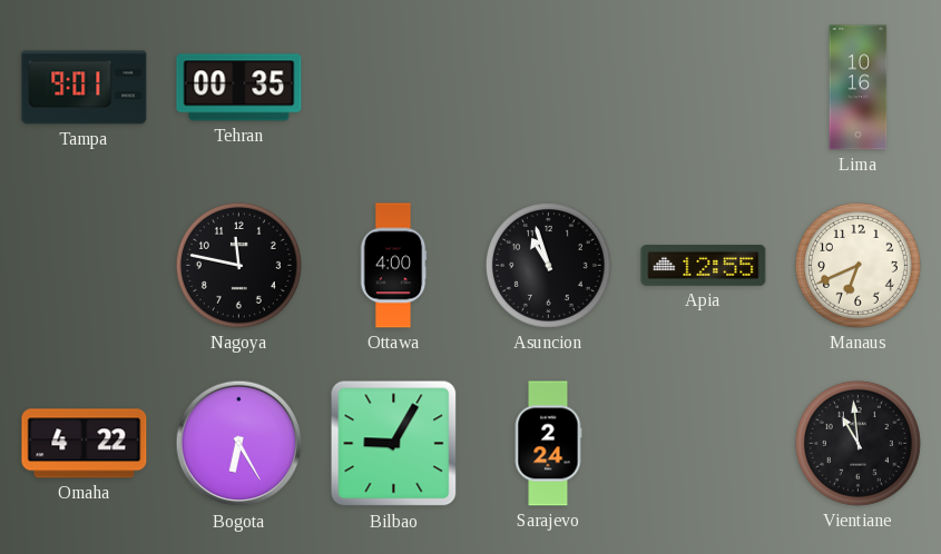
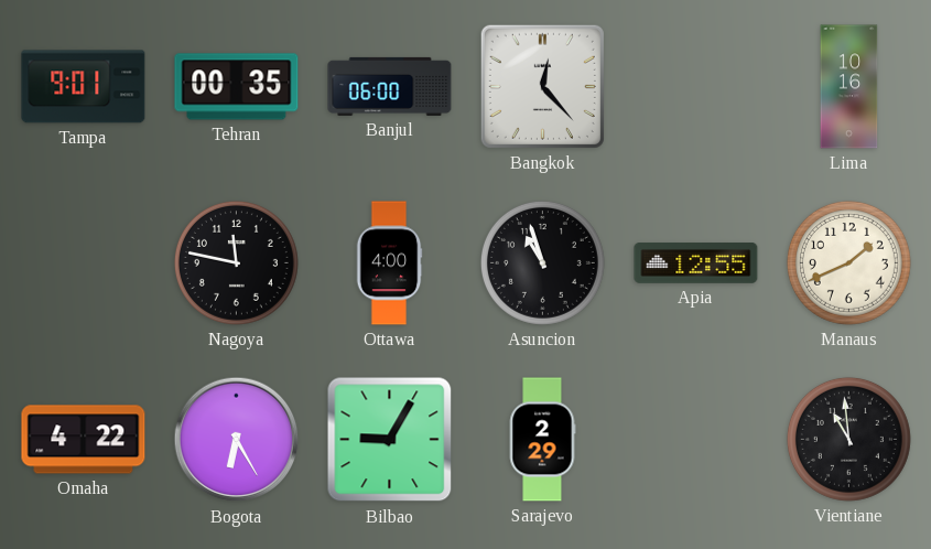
Banjul: none -> 06:00
Bangkok: none -> 12:23
Manaus: 6:41 -> 1:41
Sarajevo: 2:24 -> 2:29
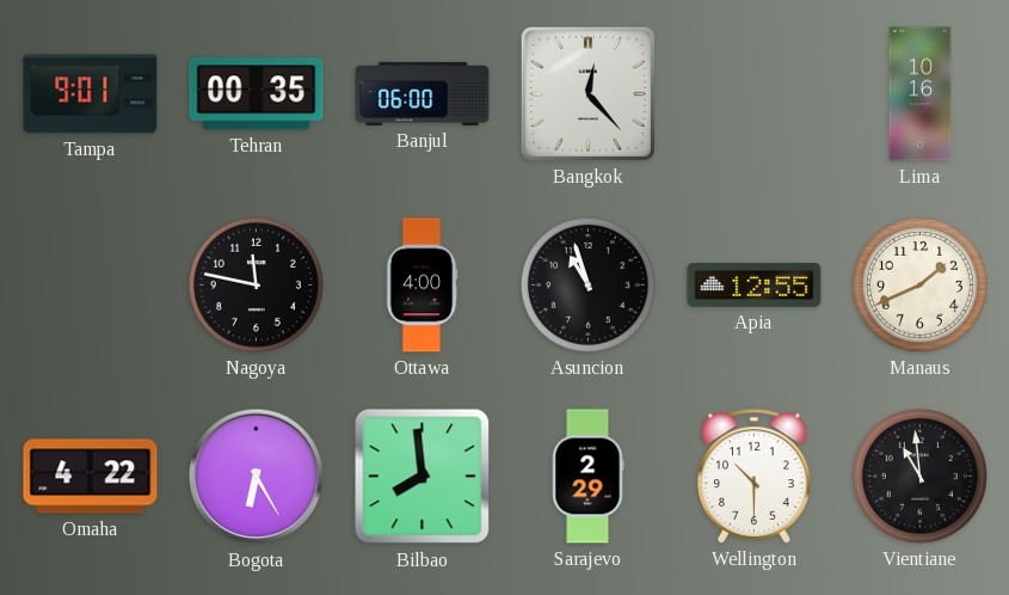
Bilbao: 9:05 -> 7:59
Wellington: none -> 10:30
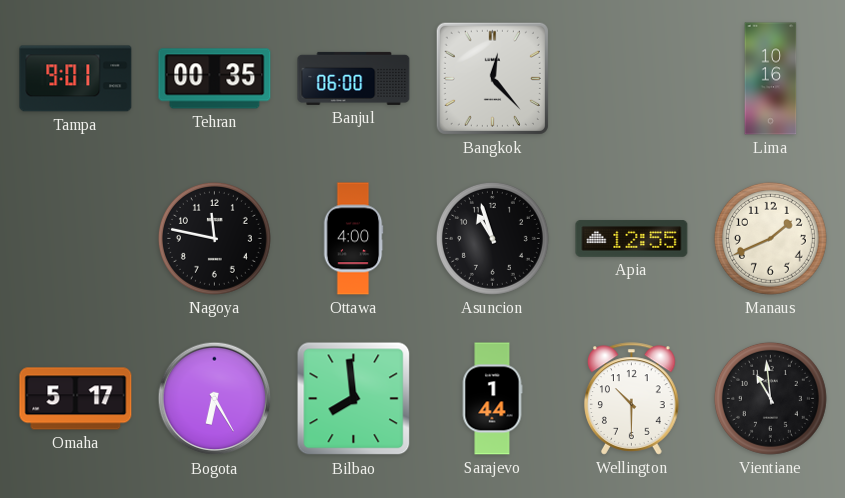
Omaha: 4:22 -> 5:17
Sarajevo: 2:29 -> 1:44
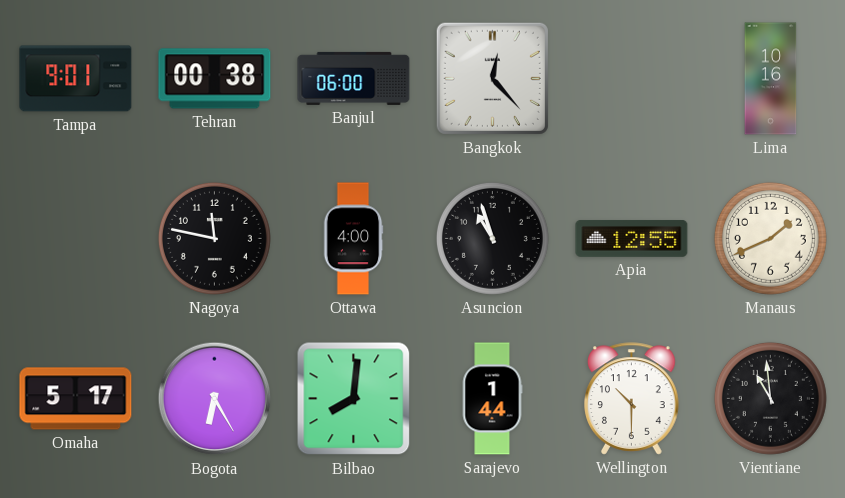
Tehran: 00:35 -> 00:38
Bilbao: 7:59 -> 8:01
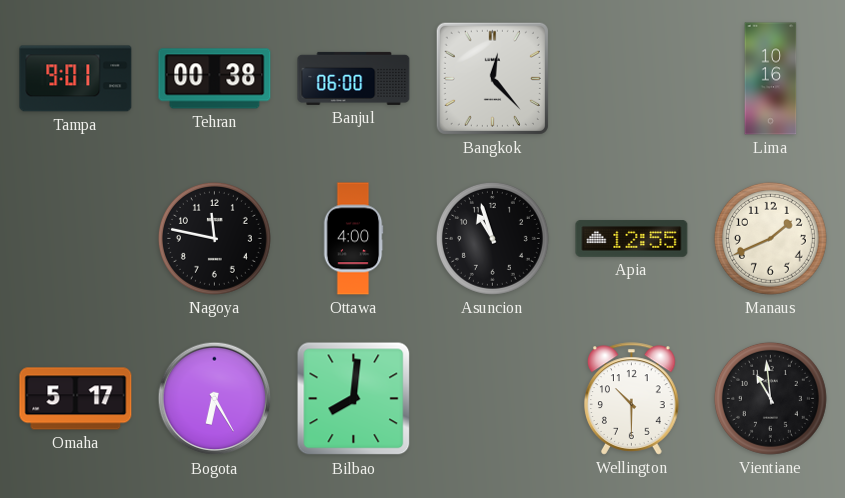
Sarajevo: 1:44 -> none
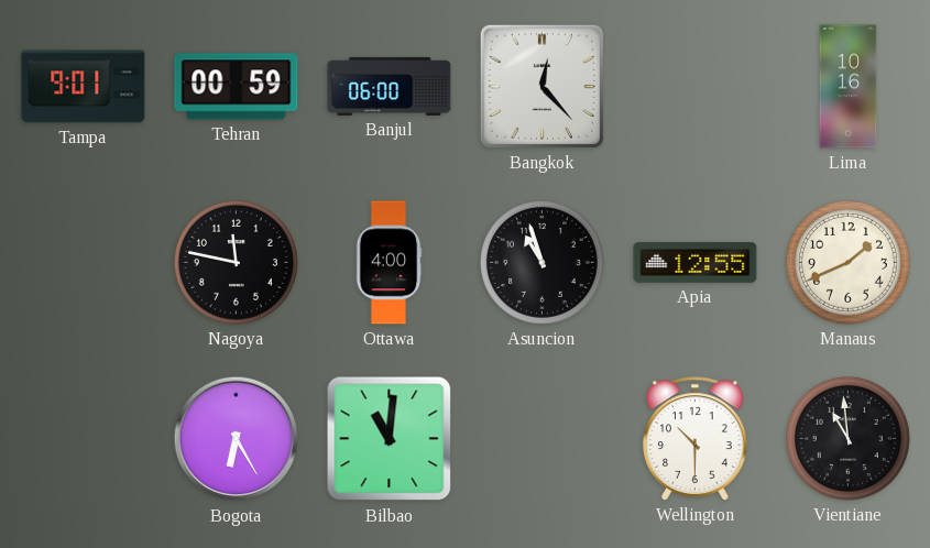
Tehran: 00:38 -> 00:59
Omaha: 5:17 -> none
Bilbao: 8:01 -> 11:01
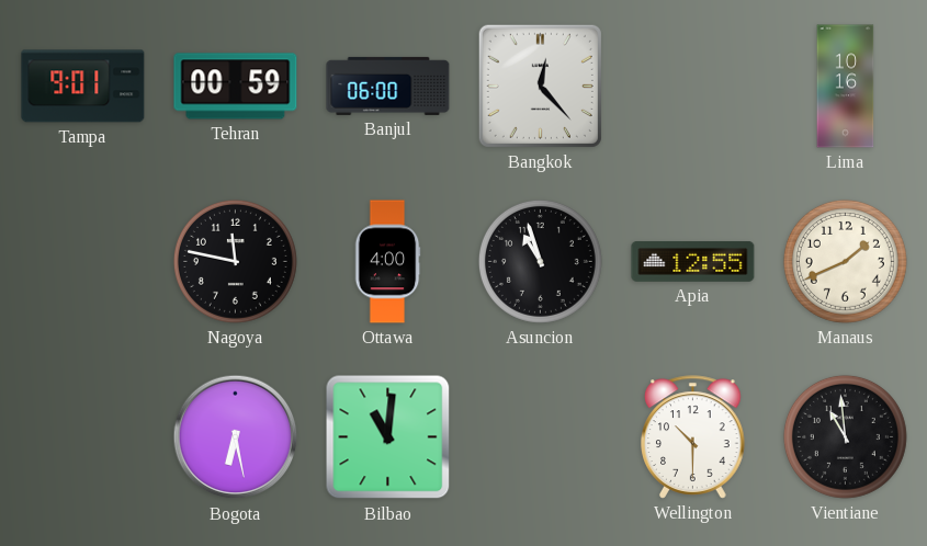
Bogota: 6:25 -> 6:28
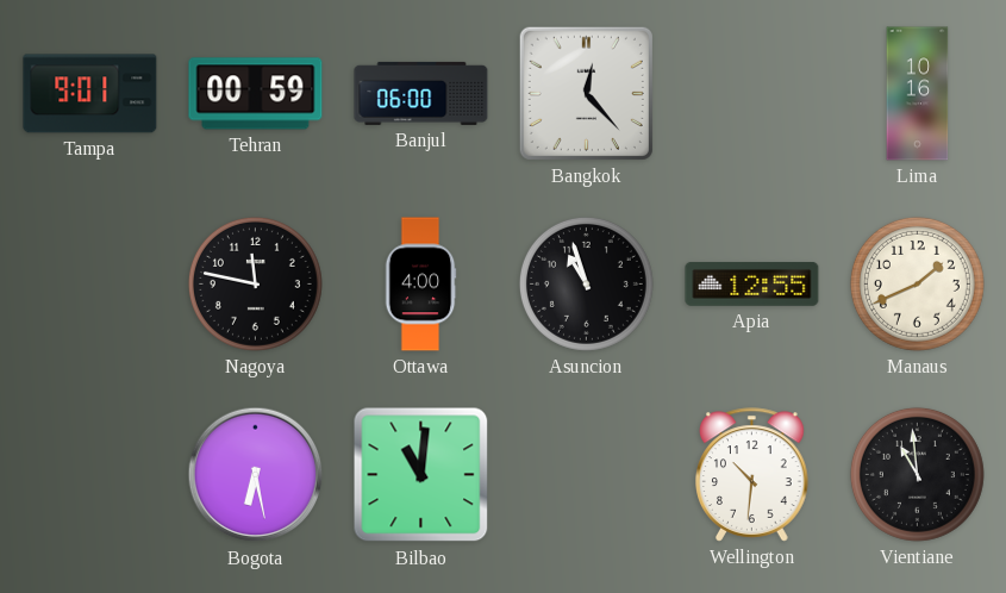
Wellington: 10:30 -> 10:31
